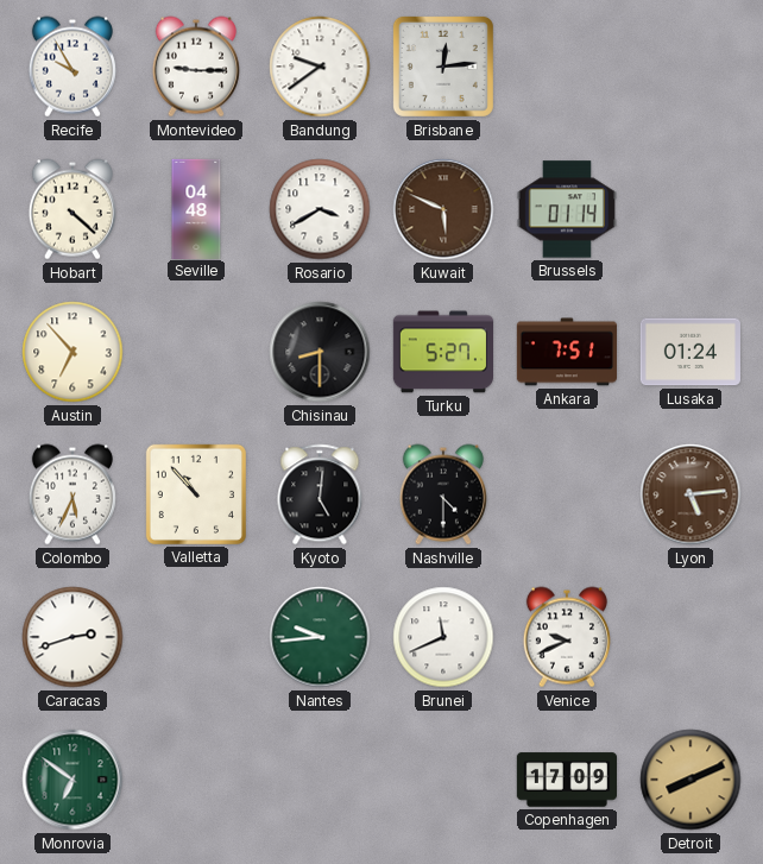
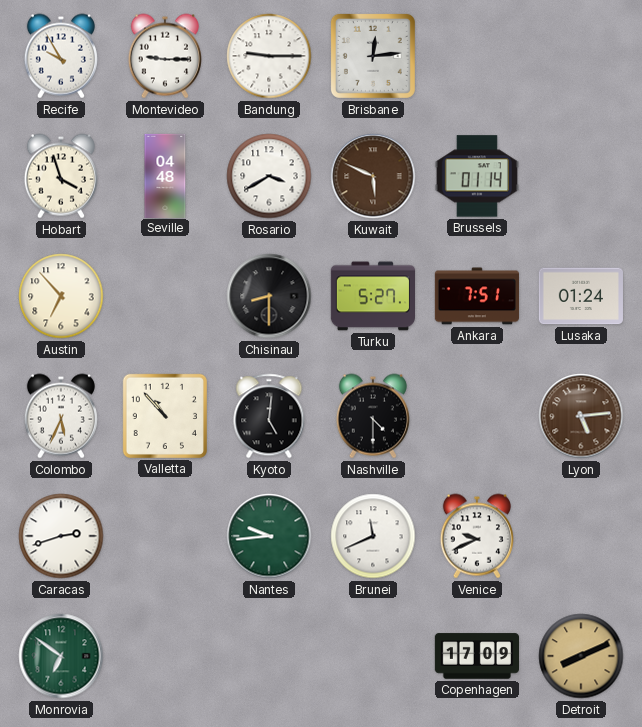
Bandung: 9:39 -> 9:15
Hobart: 4:22 -> 3:57
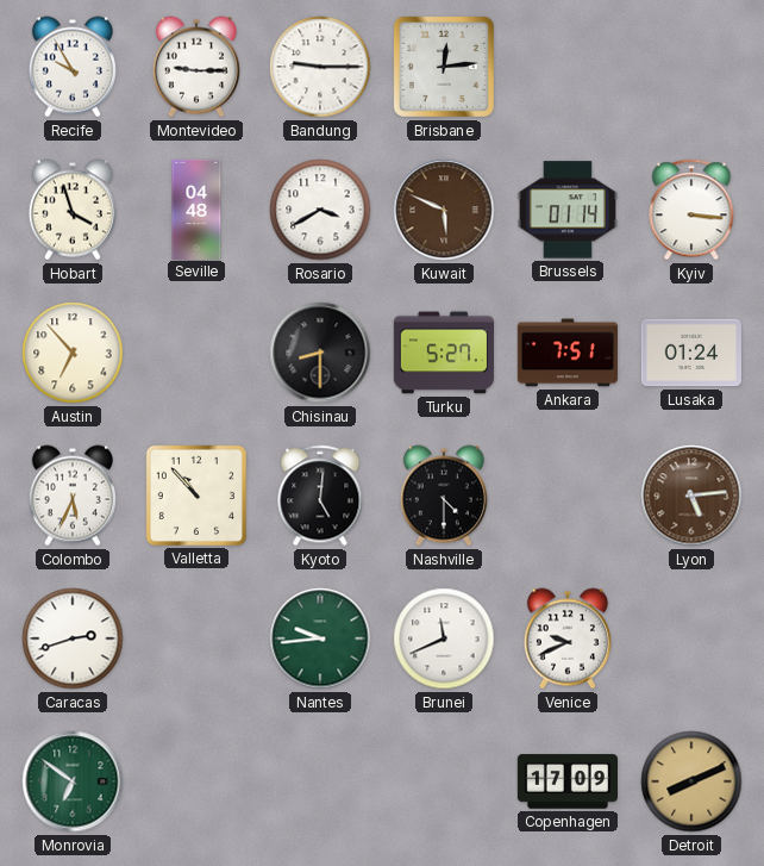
Kyiv: none -> 3:16
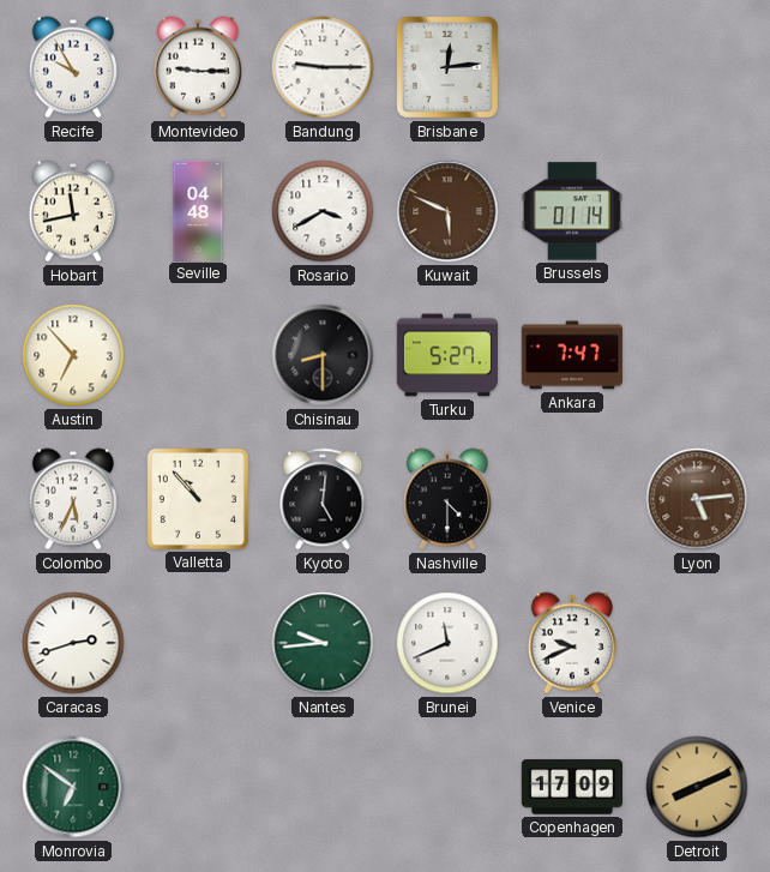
Hobart: 3:57 -> 11:43
Kyiv: 3:16 -> none
Ankara: 7:51 -> 7:47
Lusaka: 01:24 -> none
